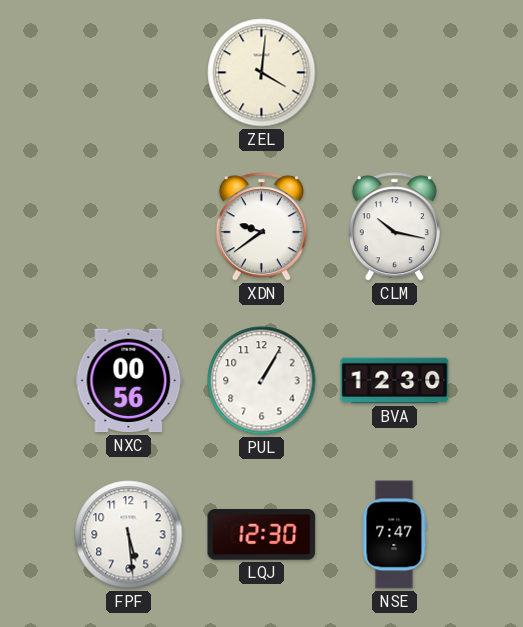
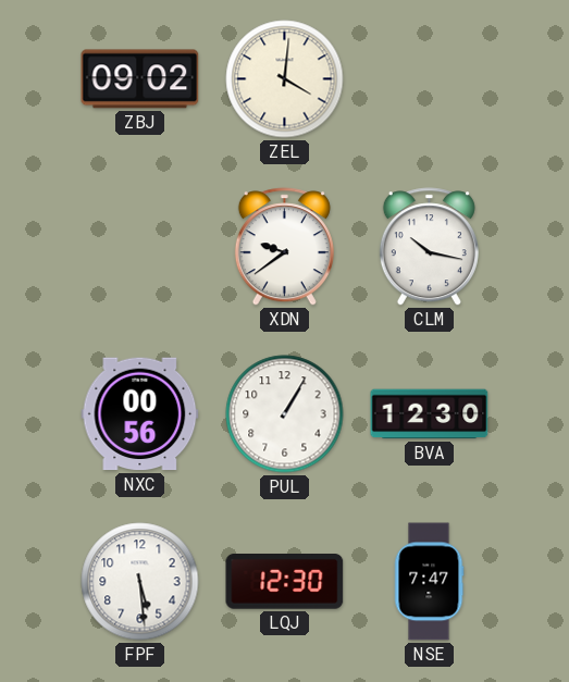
ZBJ: none -> 09:02
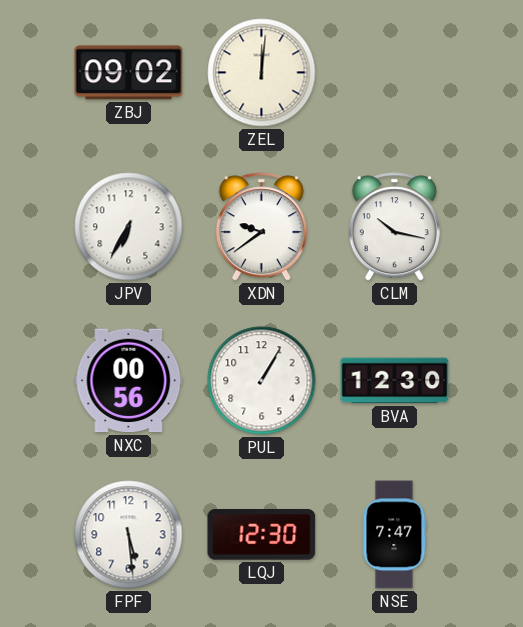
ZEL: 4:01 -> 12:01
JPV: none -> 6:35
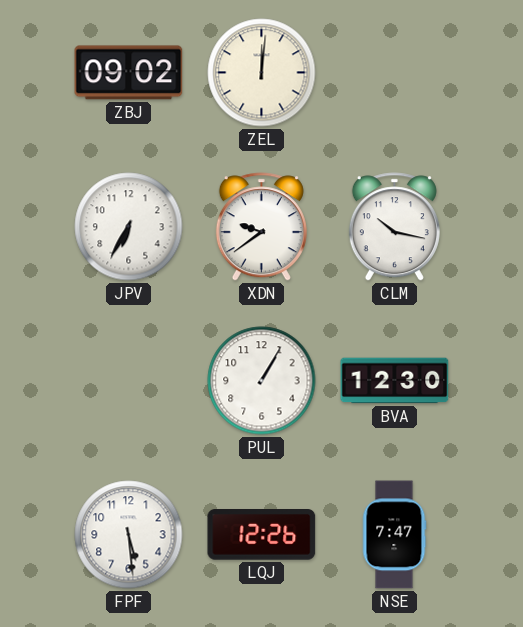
NXC: 00:56 -> none
LQJ: 12:30 -> 12:26
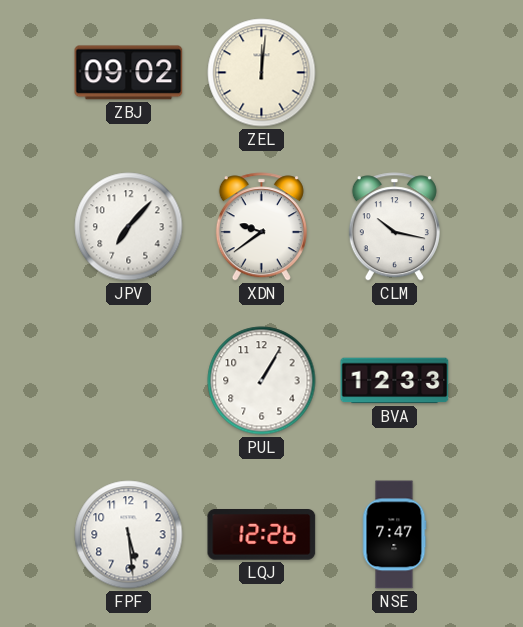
JPV: 6:35 -> 7:07
BVA: 12:30 -> 12:33
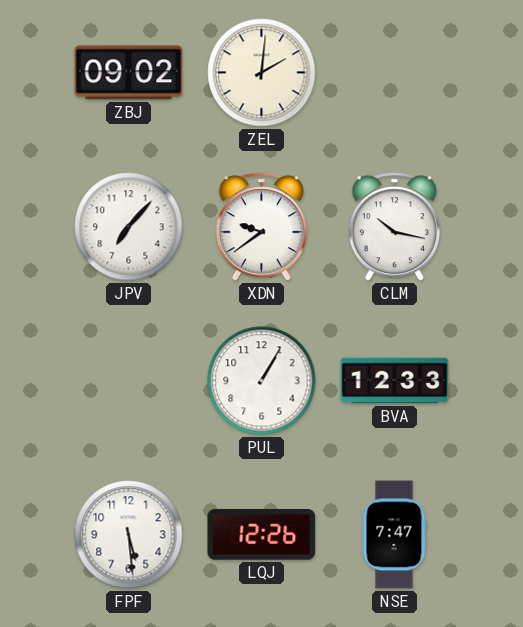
ZEL: 12:01 -> 2:01
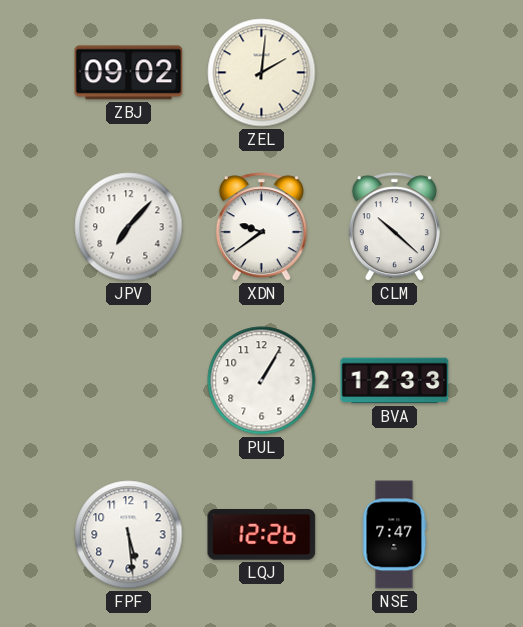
CLM: 10:17 -> 10:22
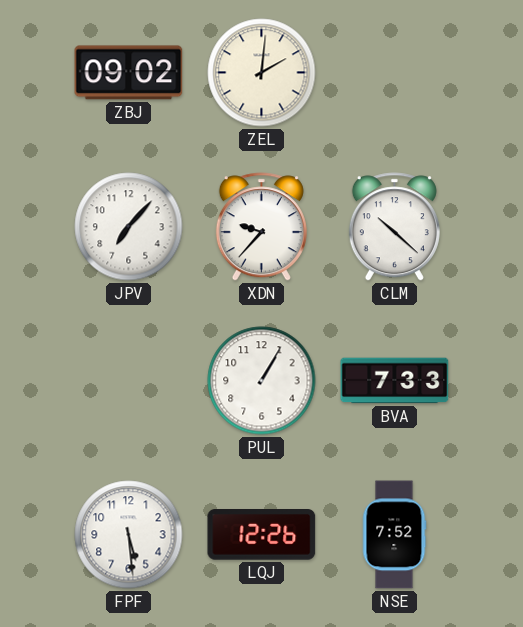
XDN: 9:39 -> 9:37
BVA: 12:33 -> 7:33
NSE: 7:47 -> 7:52
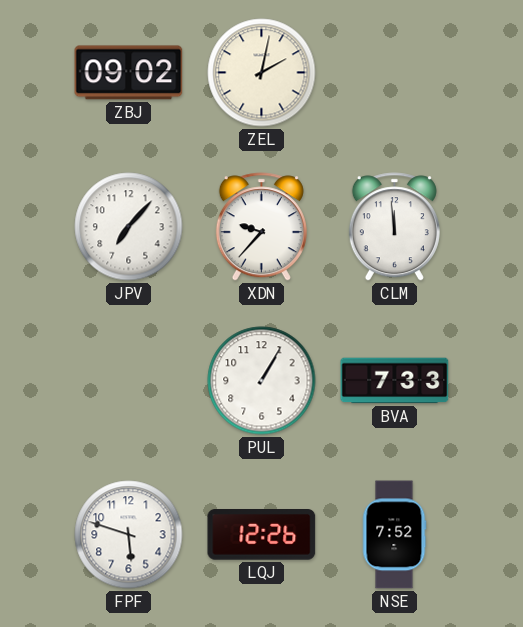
ZEL: 2:01 -> 2:02
CLM: 10:22 -> 11:59
FPF: 5:29 -> 5:48
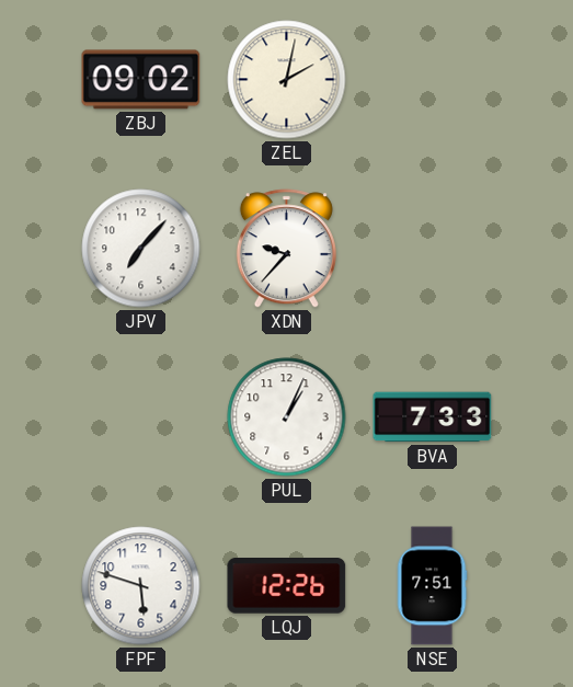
CLM: 11:59 -> none
PUL: 1:05 -> 1:04
NSE: 7:52 -> 7:51
